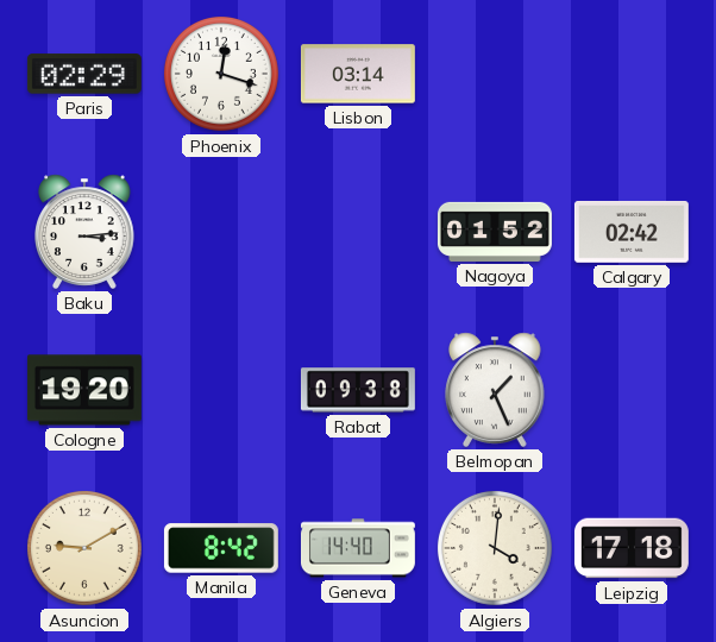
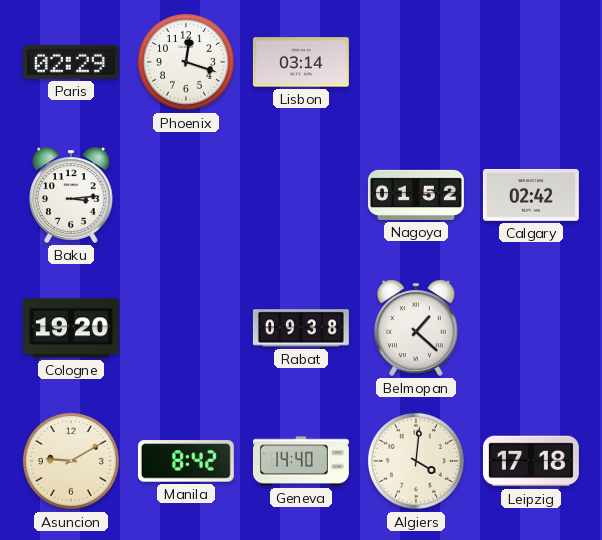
Belmopan: 1:26 -> 1:22
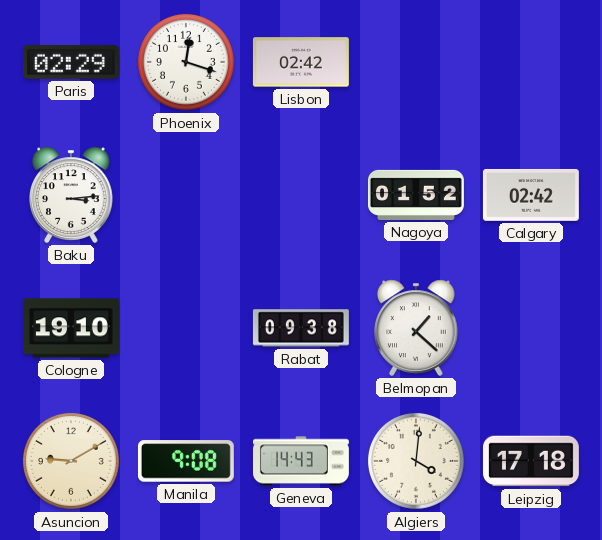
Lisbon: 03:14 -> 02:42
Cologne: 19:20 -> 19:10
Manila: 8:42 -> 9:08
Geneva: 14:40 -> 14:43
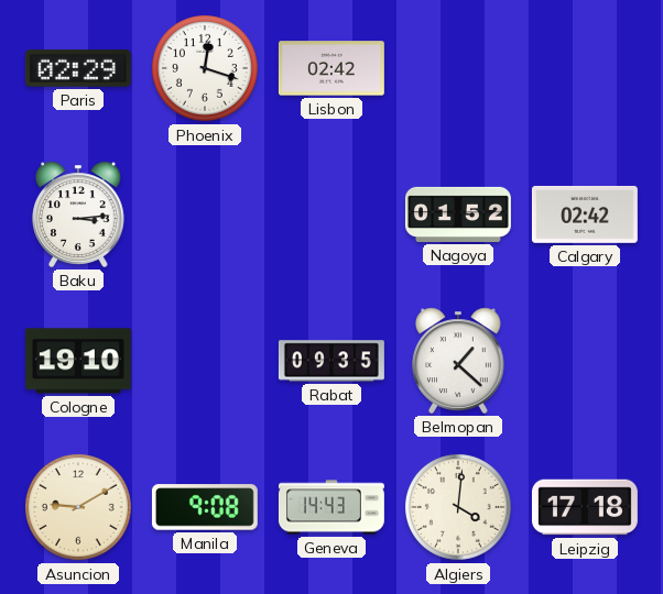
Rabat: 09:38 -> 09:35
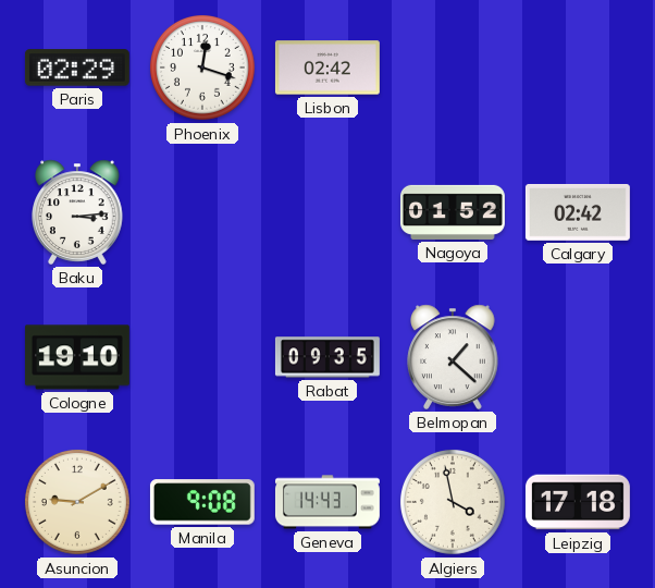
Algiers: 4:01 -> 3:58
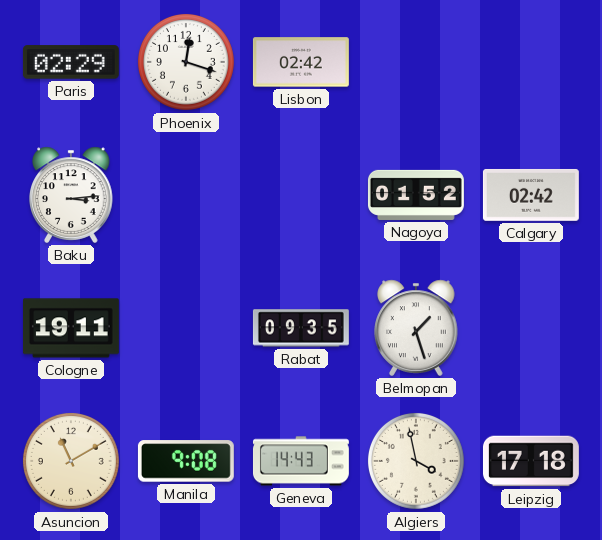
Cologne: 19:10 -> 19:11
Belmopan: 1:22 -> 1:27
Asuncion: 9:10 -> 11:10
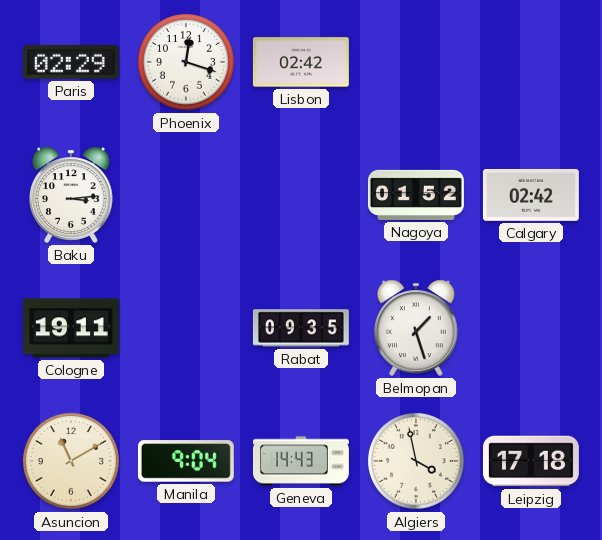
Manila: 9:08 -> 9:04
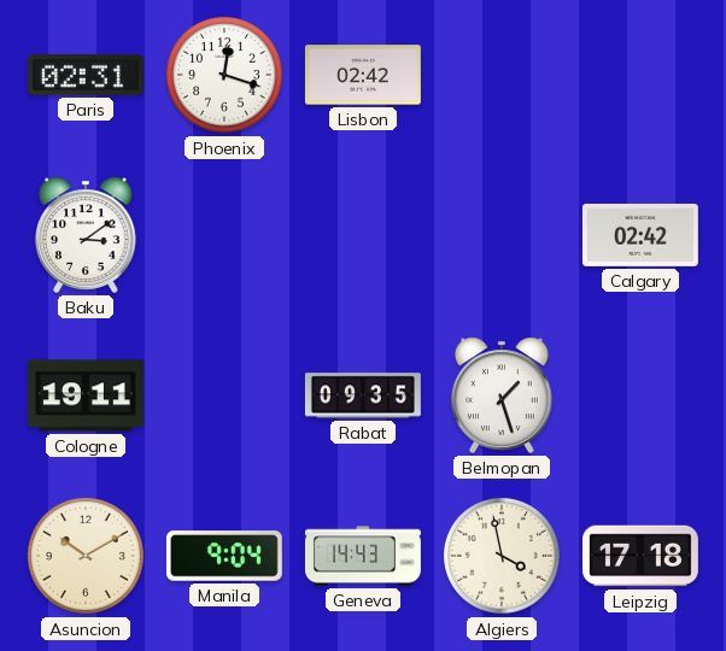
Paris: 02:29 -> 02:31
Baku: 3:14 -> 3:09
Nagoya: 01:52 -> none
Asuncion: 11:10 -> 10:10
